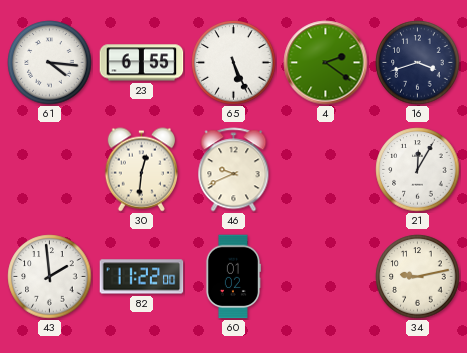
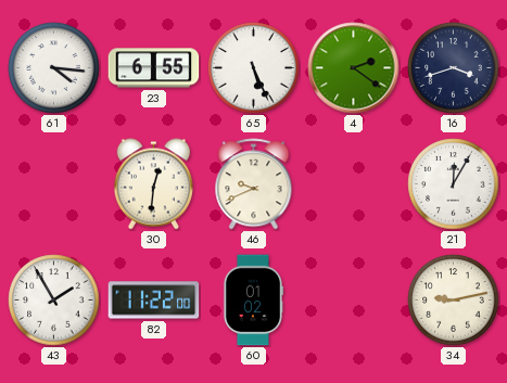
43: 1:59 -> 1:55
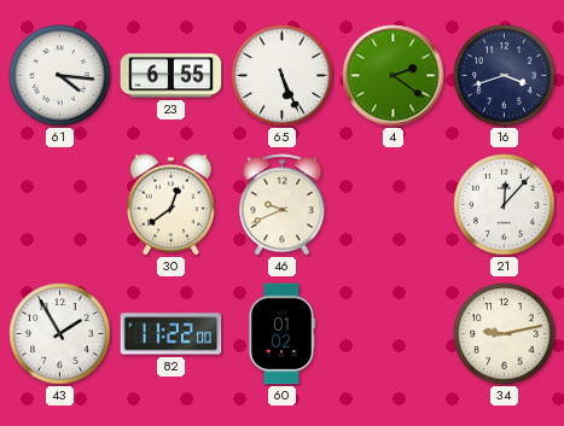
30: 12:31 -> 12:39
21: 12:05 -> 12:07
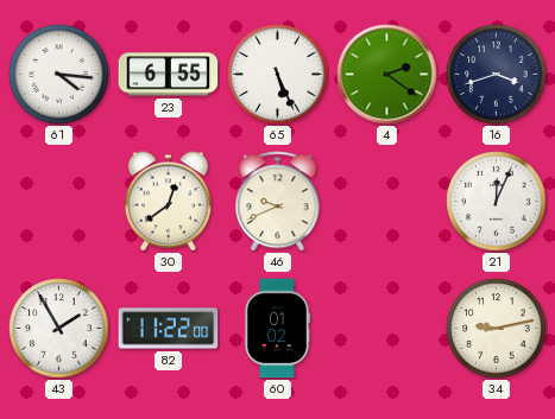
21: 12:07 -> 12:04
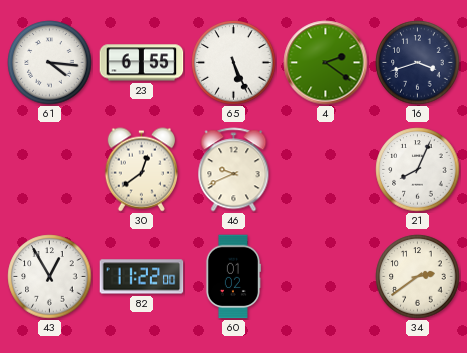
21: 12:04 -> 8:04
43: 1:55 -> 12:55
34: 9:13 -> 2:39
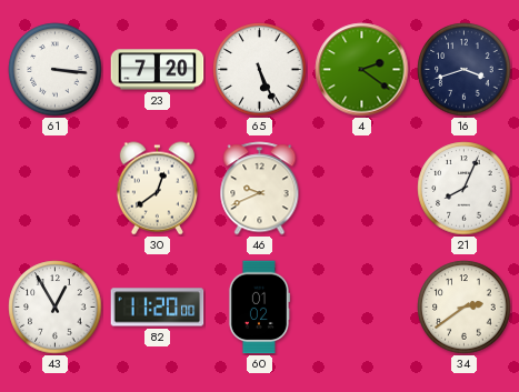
61: 4:16 -> 3:16
23: 6:55 -> 7:20
82: 11:22 -> 11:20
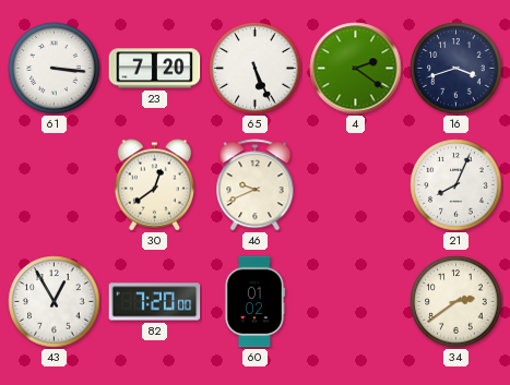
82: 11:20 -> 7:20
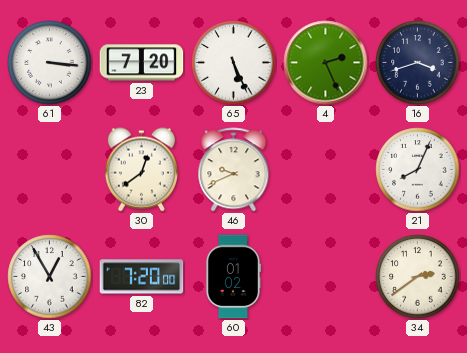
4: 2:21 -> 2:26
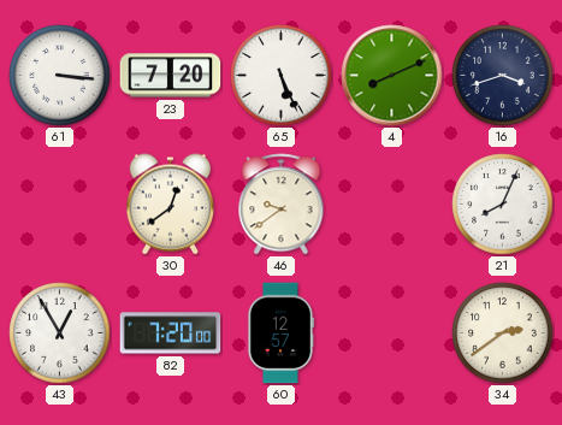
4: 2:26 -> 8:11
46: 9:41 -> 9:39
60: 01:02 -> 12:57
